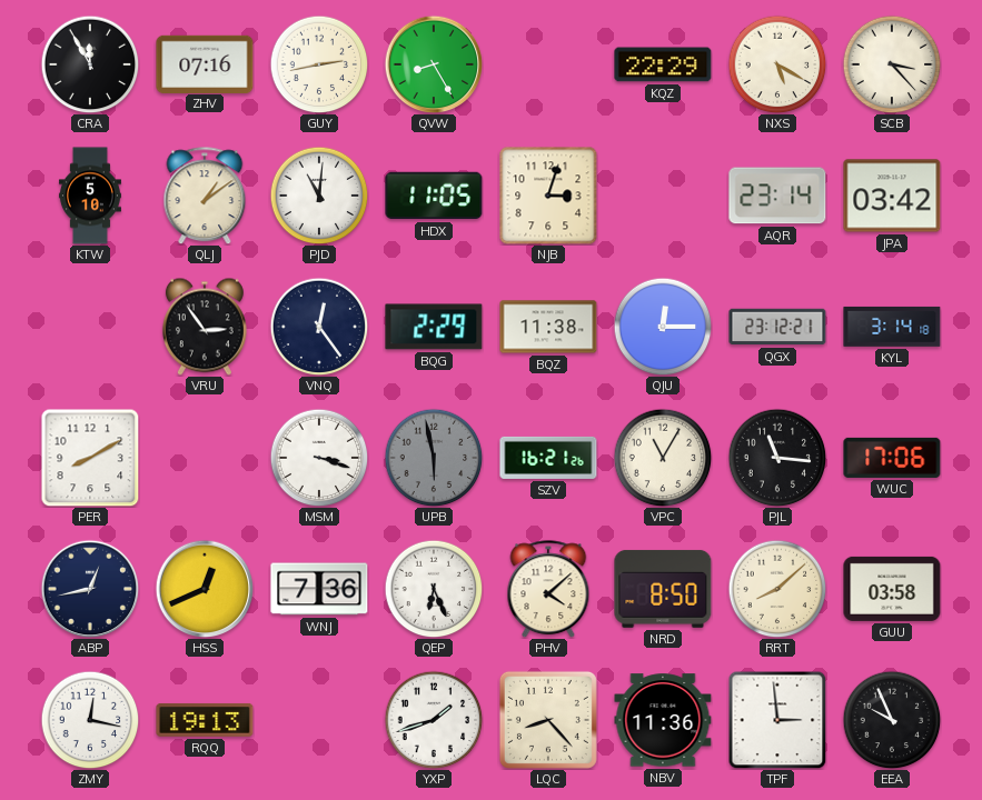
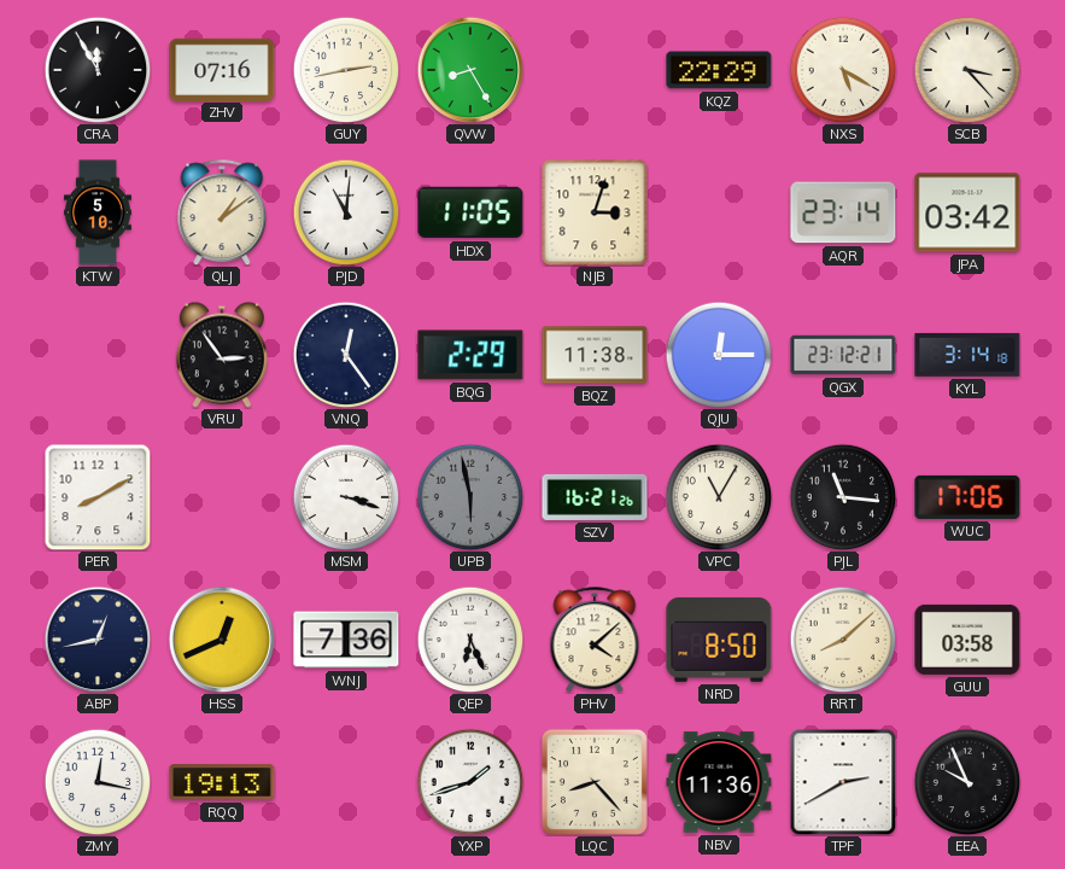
TPF: 2:59 -> 2:40
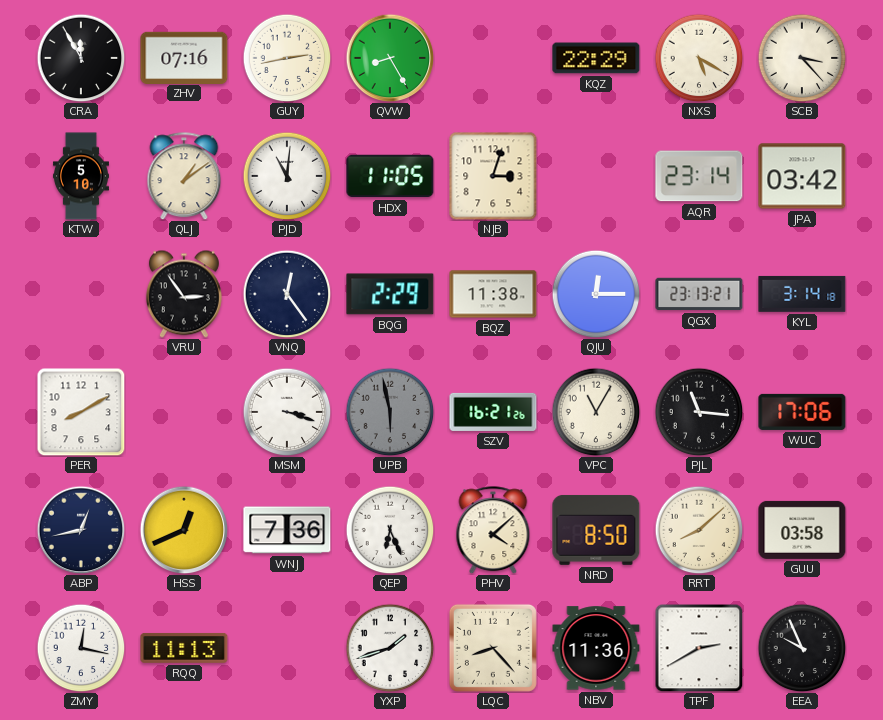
QGX: 23:12 -> 23:13
RQQ: 19:13 -> 11:13
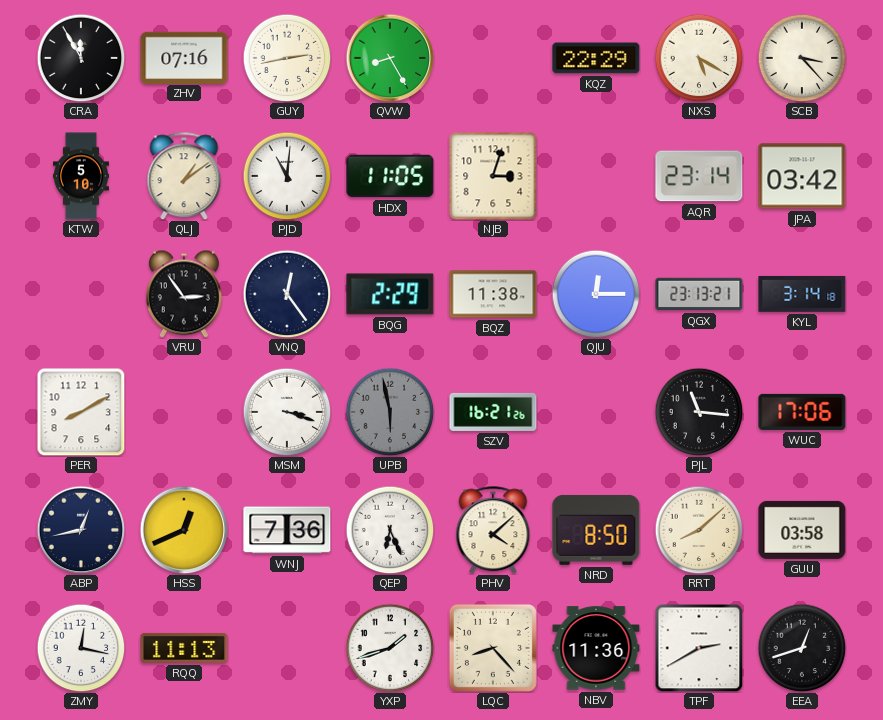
VPC: 11:05 -> none
EEA: 9:56 -> 12:42
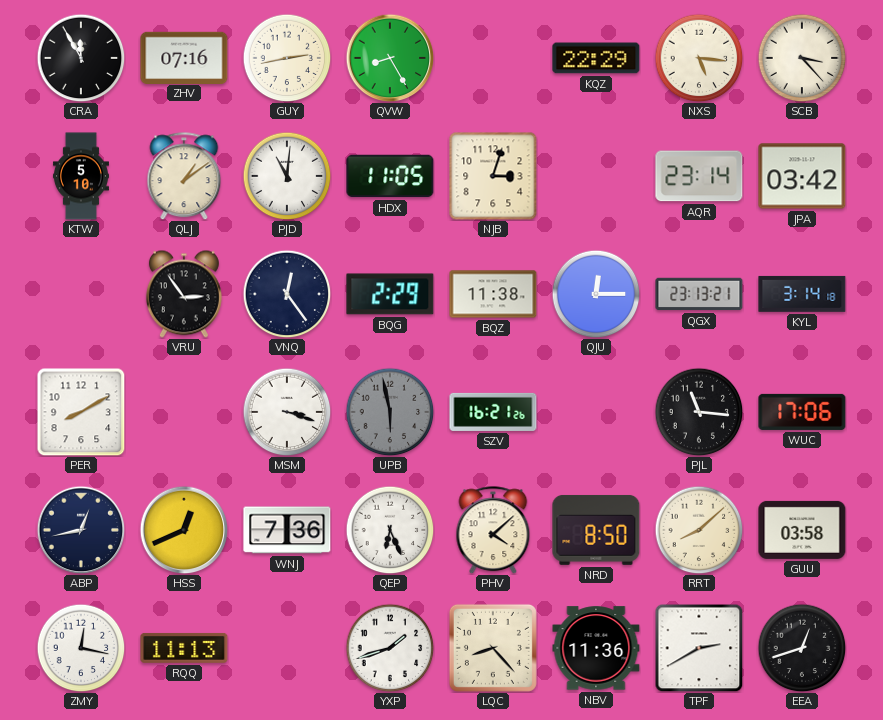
NXS: 5:20 -> 5:16
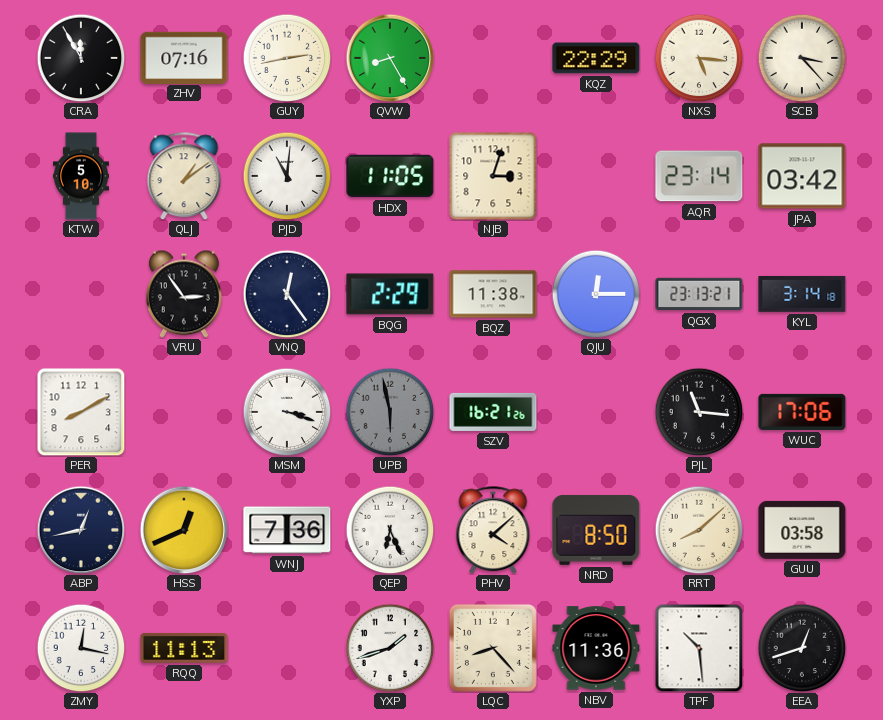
TPF: 2:40 -> 10:29
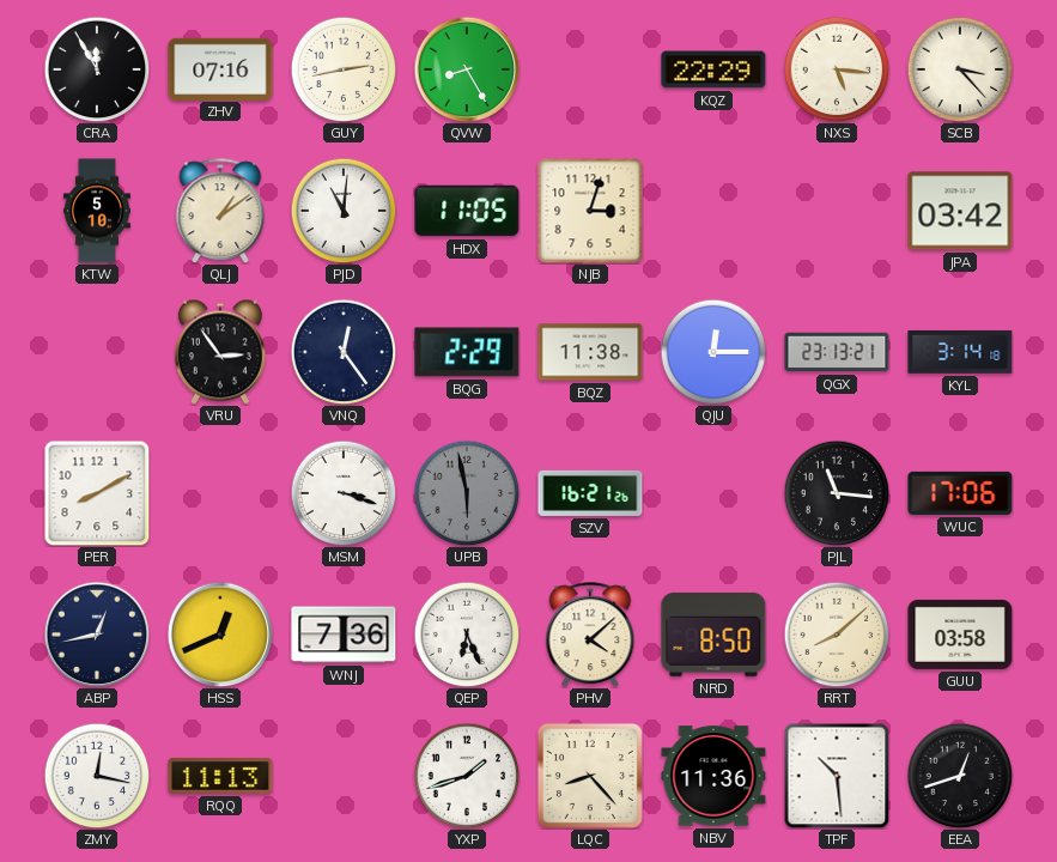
AQR: 23:14 -> none
